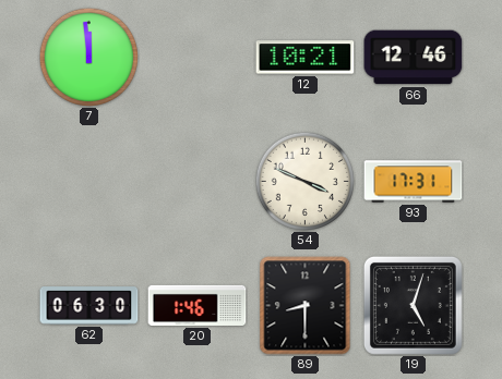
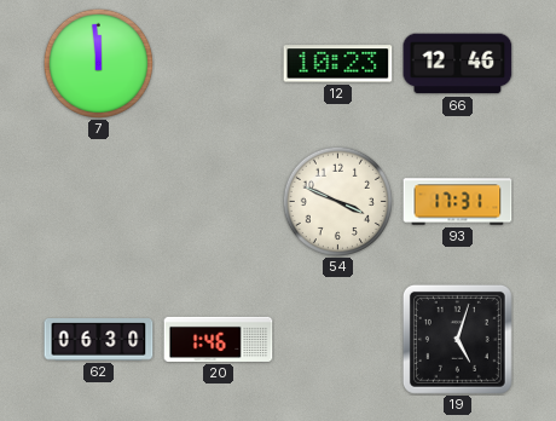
12: 10:21 -> 10:23
89: 8:30 -> none
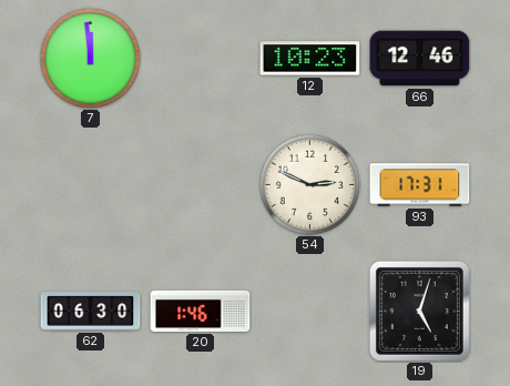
54: 3:49 -> 2:49
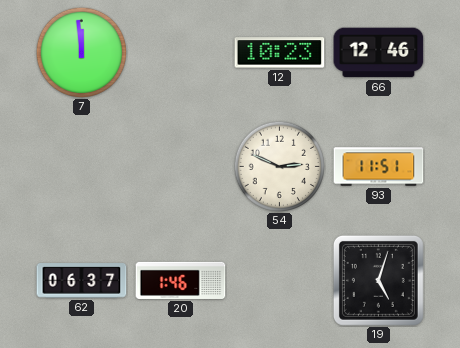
93: 17:31 -> 11:51
62: 06:30 -> 06:37
